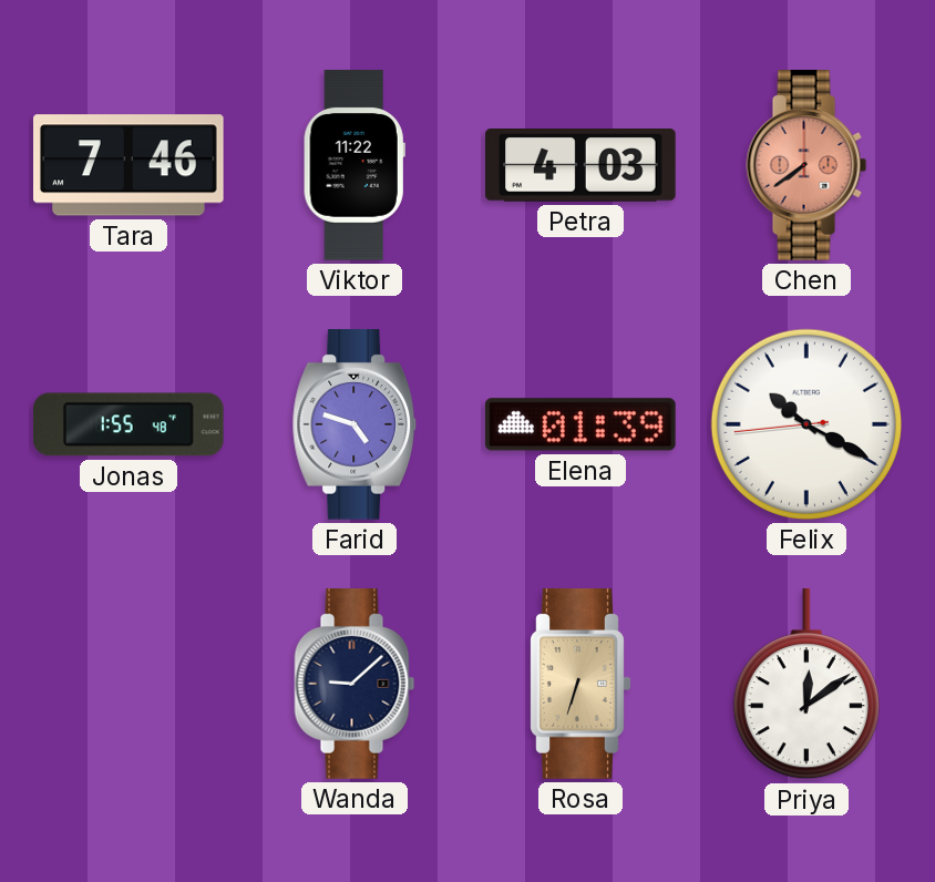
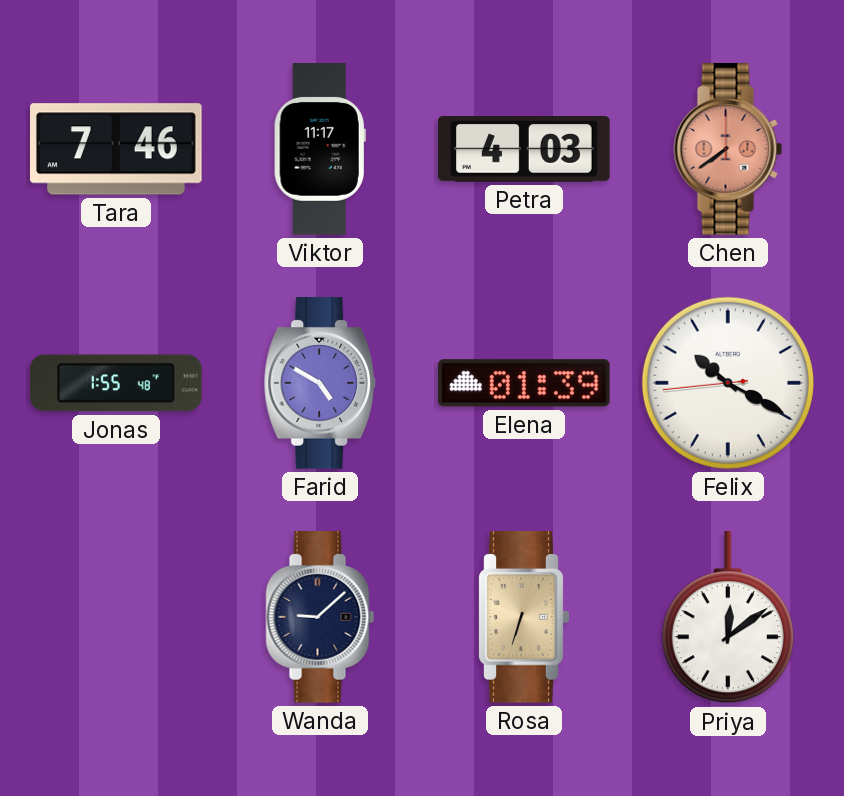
Viktor: 11:22 -> 11:17
Farid: 4:48 -> 4:50
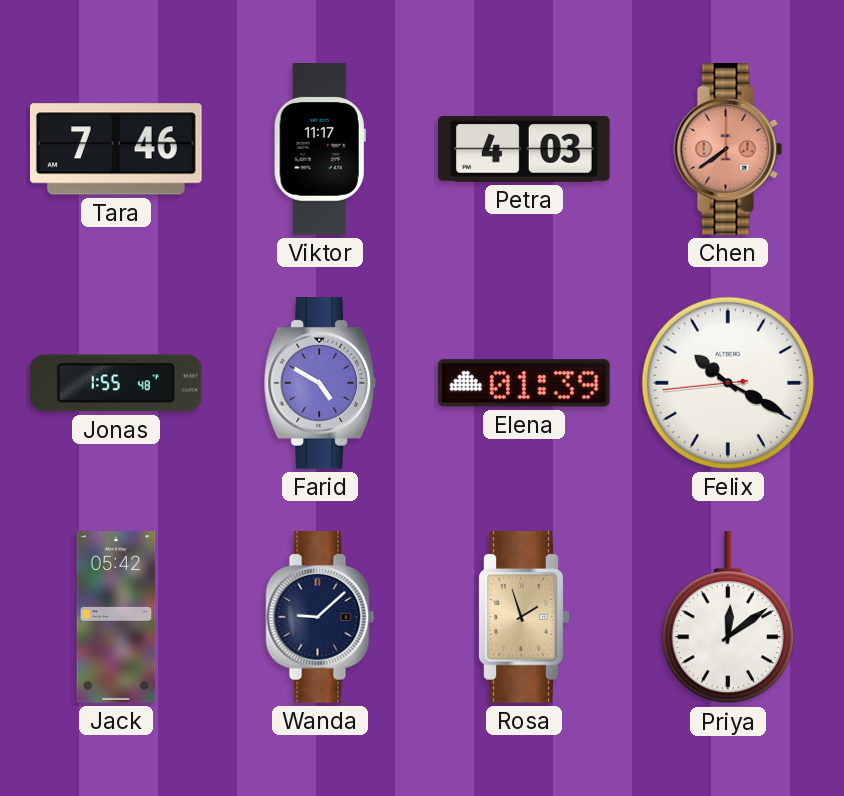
Jack: none -> 05:42
Rosa: 6:33 -> 1:57
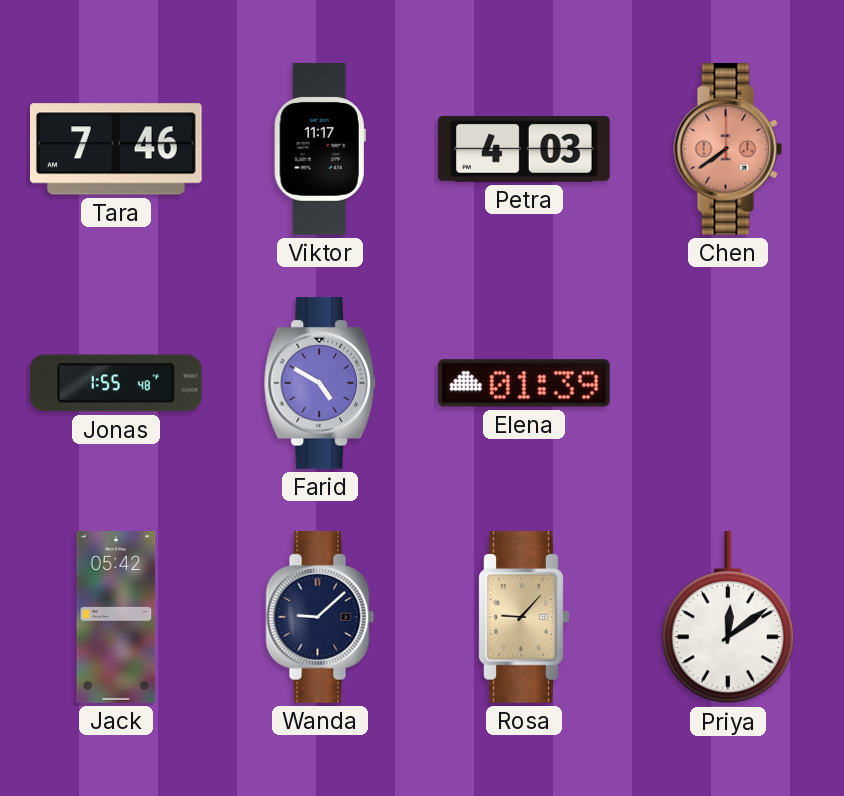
Felix: 10:19 -> none
Rosa: 1:57 -> 9:07
